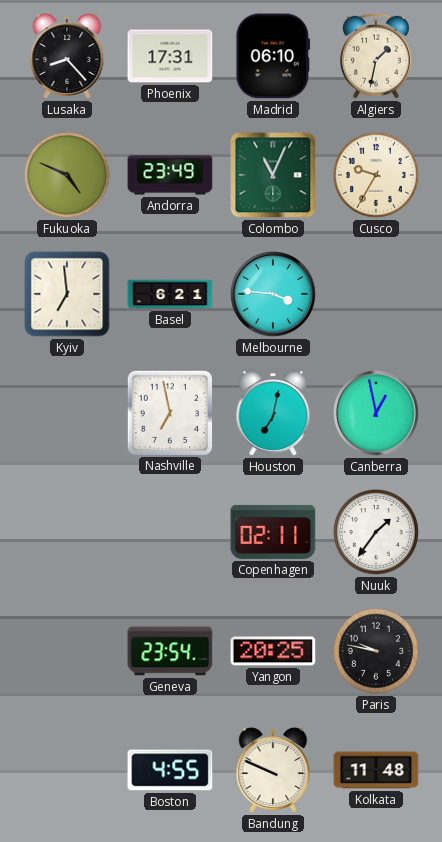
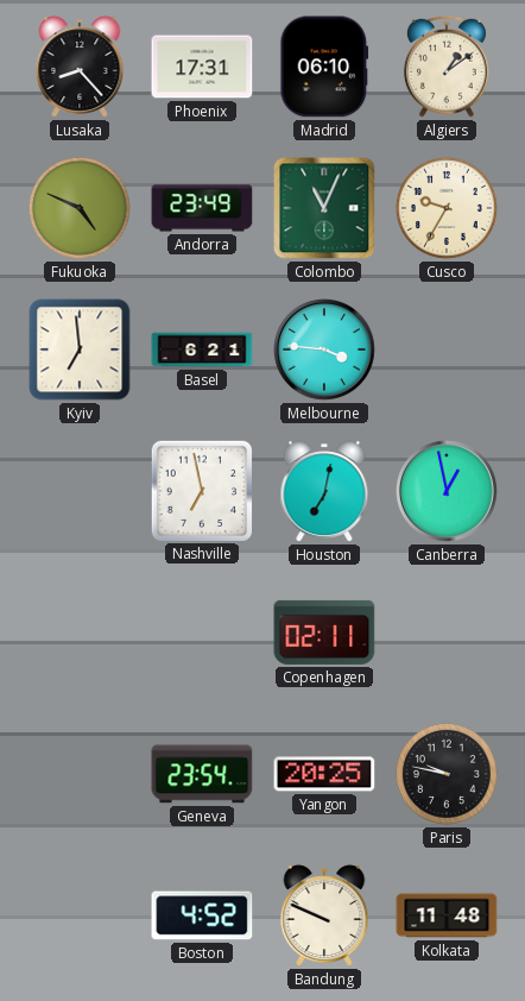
Algiers: 1:32 -> 1:09
Nuuk: 1:36 -> none
Boston: 4:55 -> 4:52
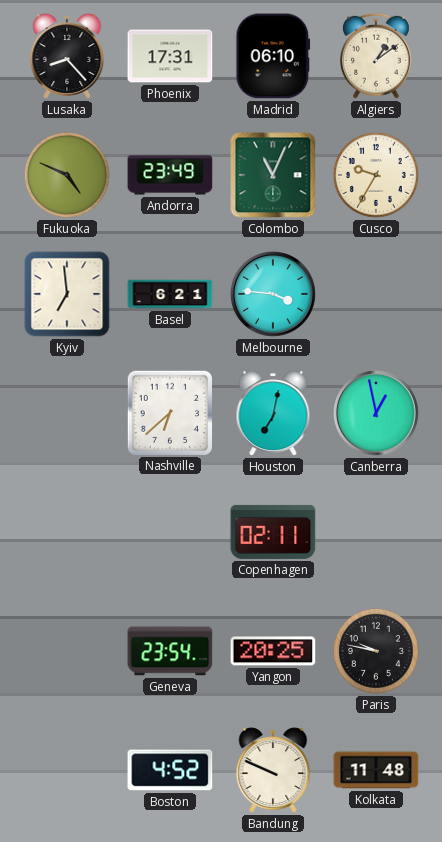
Nashville: 6:58 -> 6:38
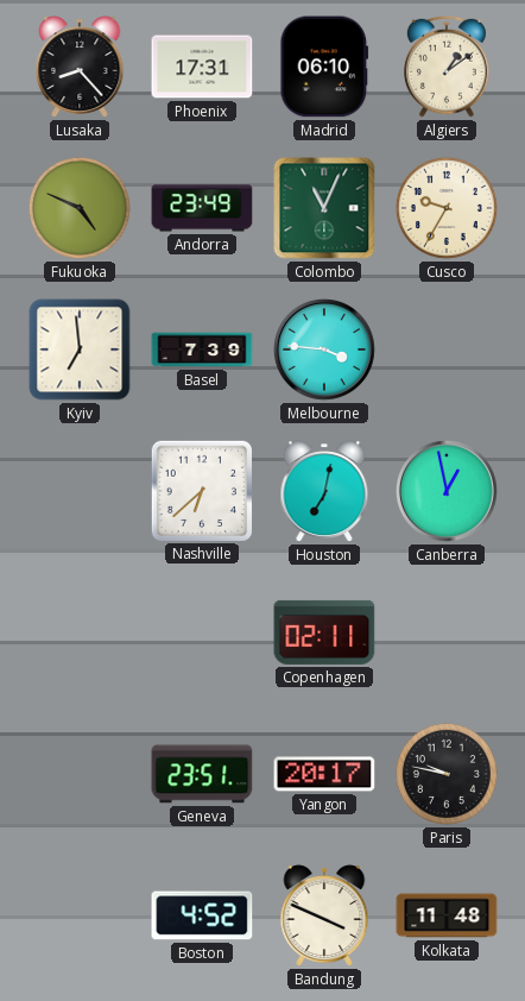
Basel: 6:21 -> 7:39
Geneva: 23:54 -> 23:51
Yangon: 20:25 -> 20:17
Bandung: 9:49 -> 3:49
